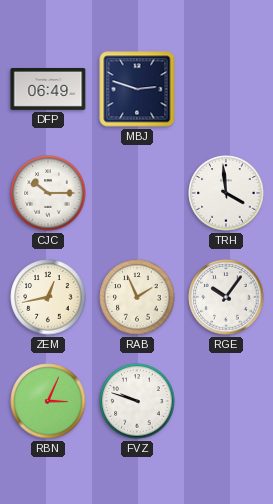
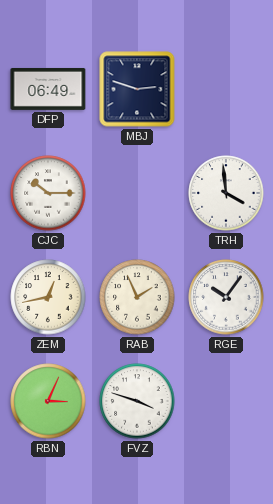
FVZ: 9:48 -> 3:48
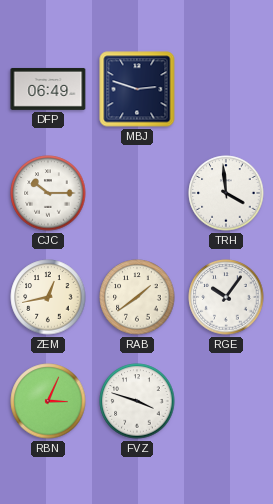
RAB: 1:56 -> 1:39
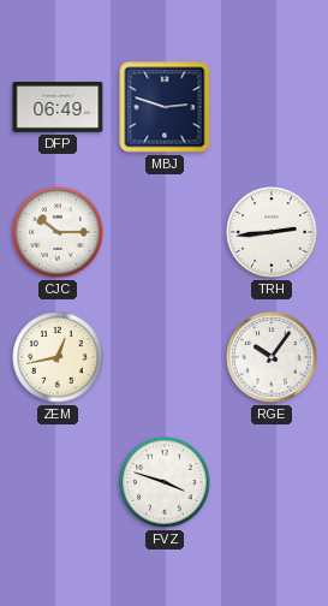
TRH: 3:59 -> 2:44
RAB: 1:39 -> none
RBN: 3:04 -> none
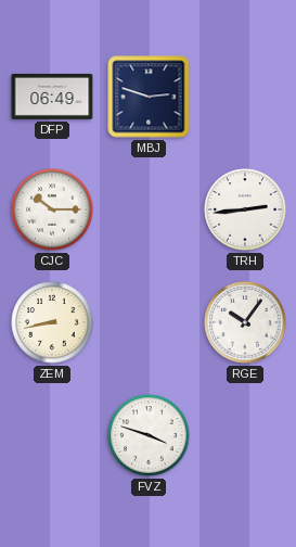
ZEM: 12:43 -> 8:43
